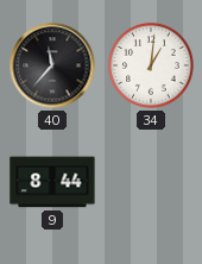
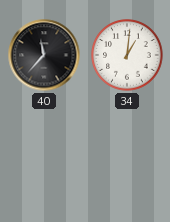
9: 8:44 -> none
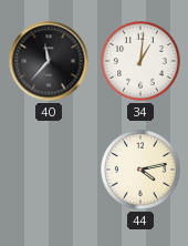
44: none -> 4:13
